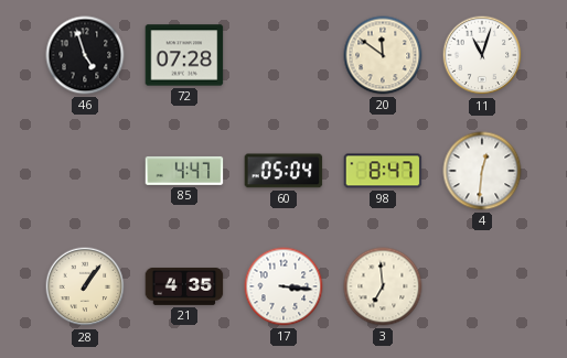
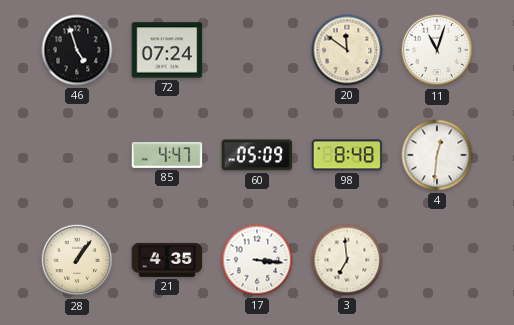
72: 07:28 -> 07:24
60: 05:04 -> 05:09
98: 8:47 -> 8:48
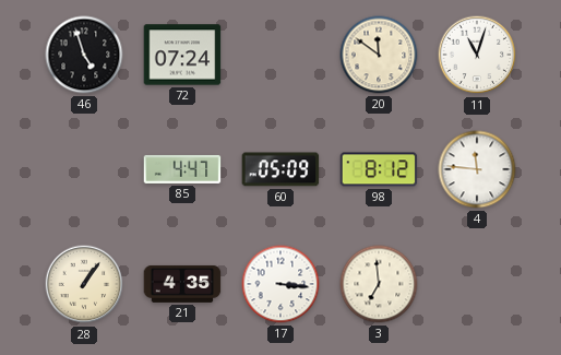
98: 8:48 -> 8:12
4: 12:31 -> 11:46
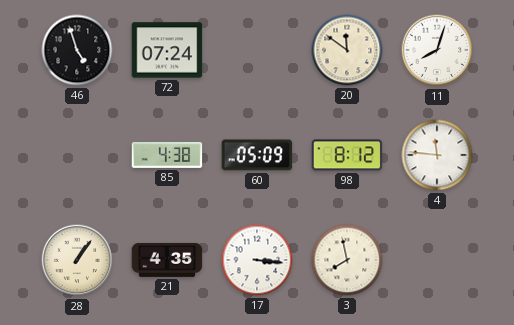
11: 11:03 -> 8:03
85: 4:47 -> 4:38
3: 6:59 -> 7:58
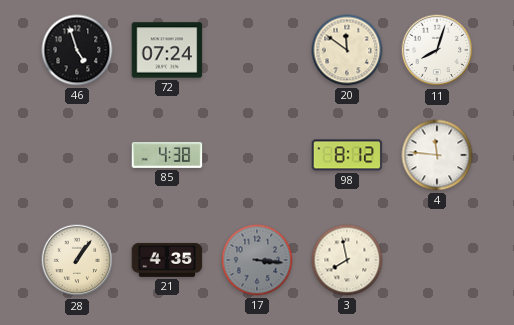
60: 05:09 -> none
17 dial: white -> grey
